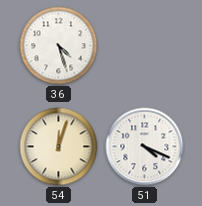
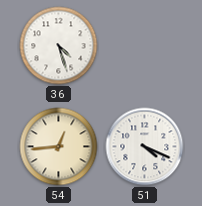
54: 12:03 -> 12:44
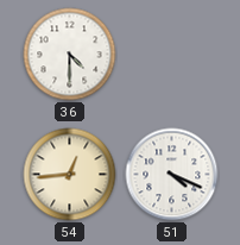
36: 4:27 -> 4:30
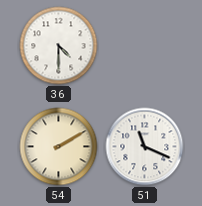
54: 12:44 -> 2:10
51: 4:19 -> 11:19
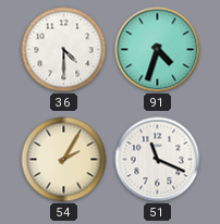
91: none -> 4:33
54: 2:10 -> 2:05
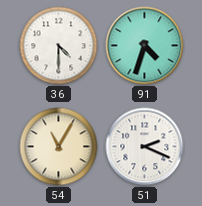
54: 2:05 -> 11:05
51: 11:19 -> 2:19
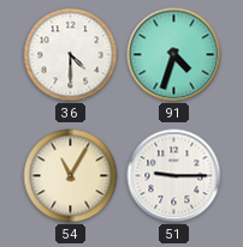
51: 2:19 -> 9:15
